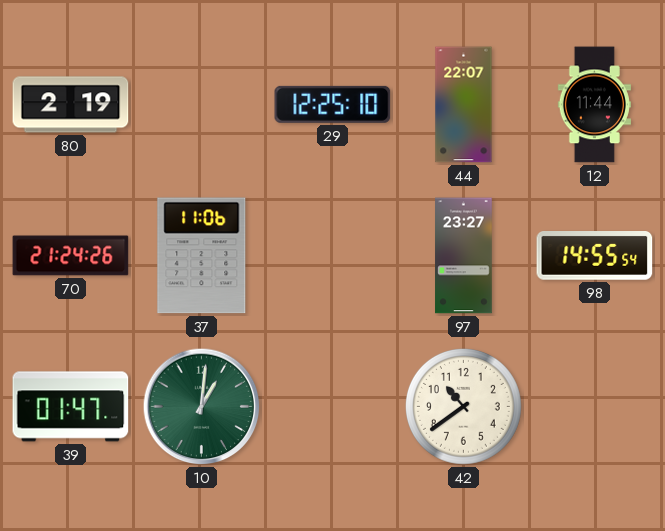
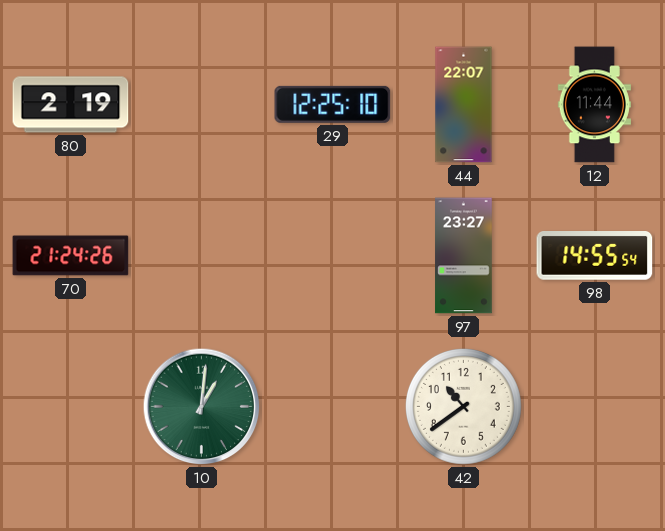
37: 11:06 -> none
39: 01:47 -> none
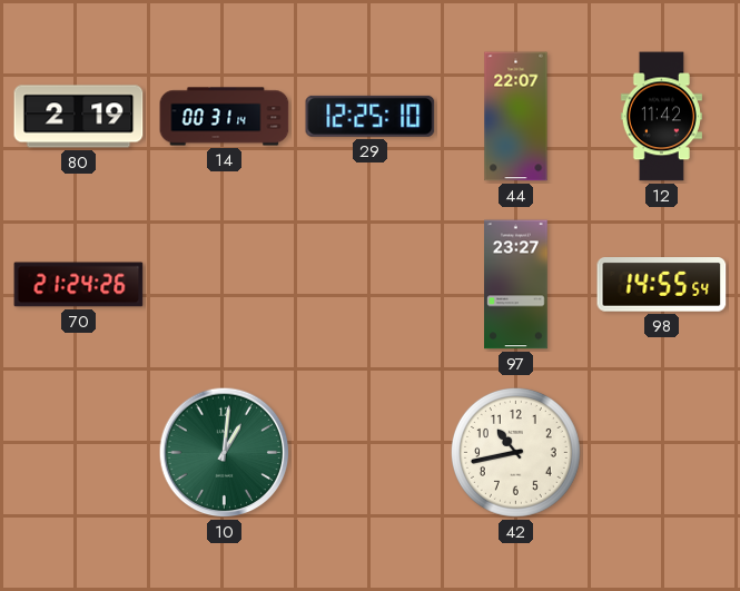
14: none -> 00:31
12: 11:44 -> 11:42
42: 10:39 -> 10:43
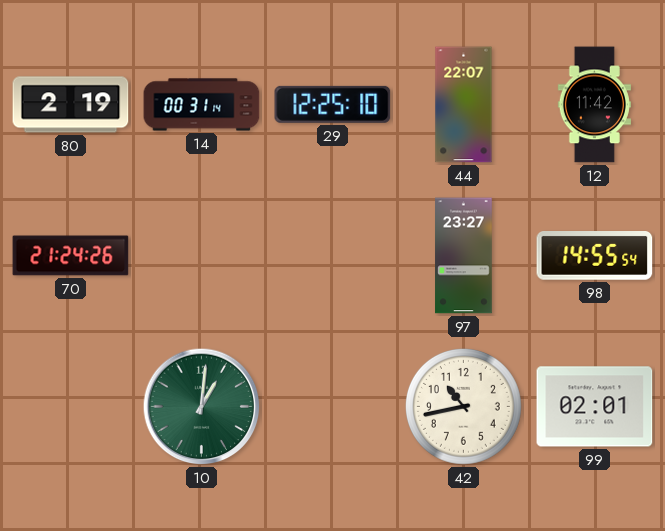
99: none -> 02:01
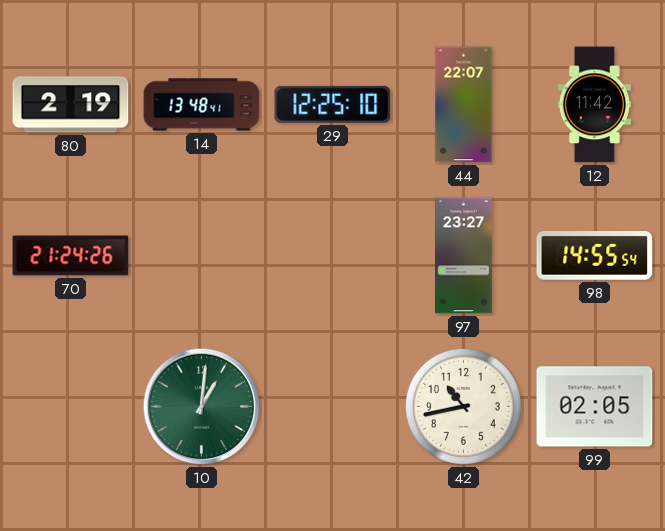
14: 00:31 -> 13:48
99: 02:01 -> 02:05
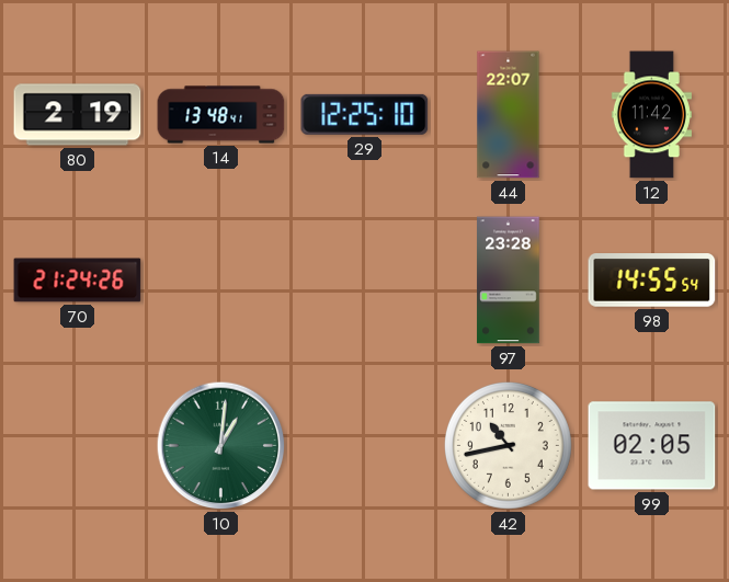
97: 23:27 -> 23:28
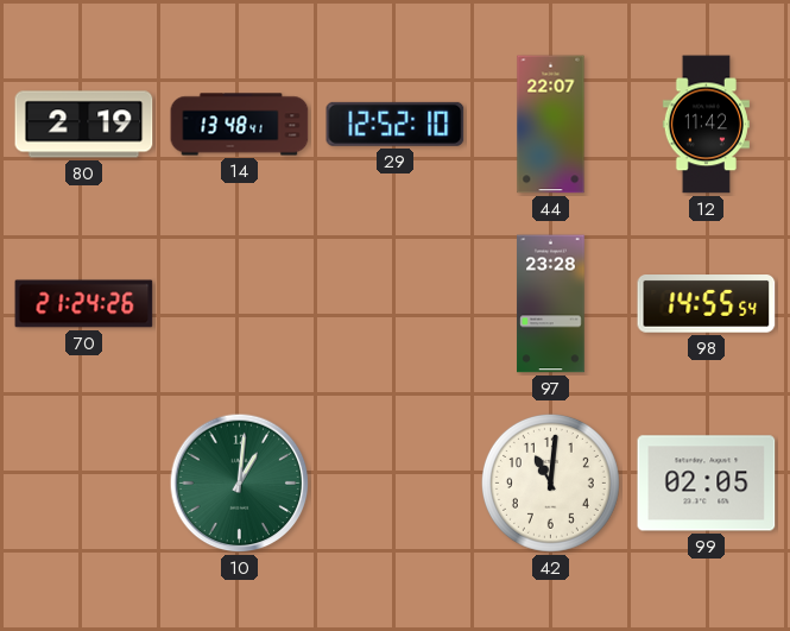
29: 12:25 -> 12:52
42: 10:43 -> 11:01
